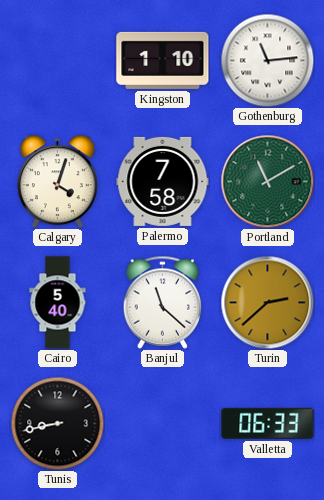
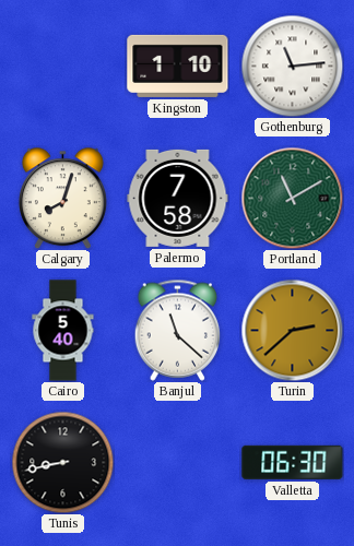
Calgary: 4:03 -> 8:03
Valletta: 06:33 -> 06:30
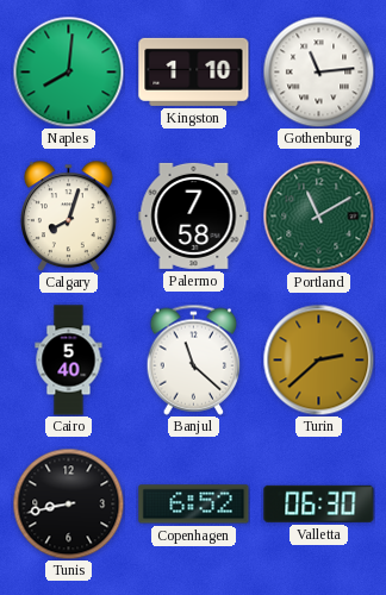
Naples: none -> 8:01
Copenhagen: none -> 6:52
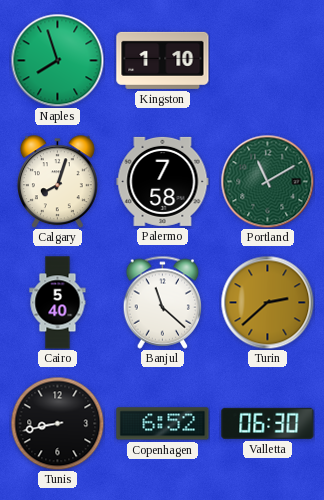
Naples: 8:01 -> 7:57
Gothenburg: 11:14 -> none
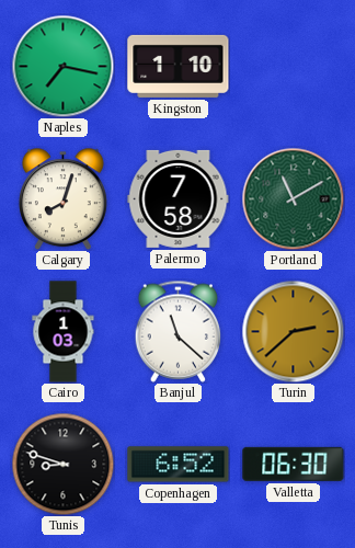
Naples: 7:57 -> 7:17
Cairo: 5:40 -> 1:03
Tunis: 8:43 -> 8:48
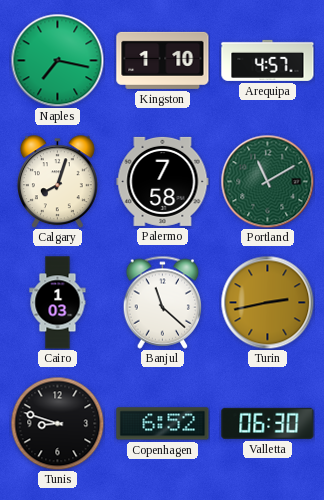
Arequipa: none -> 4:57
Turin: 2:38 -> 2:43
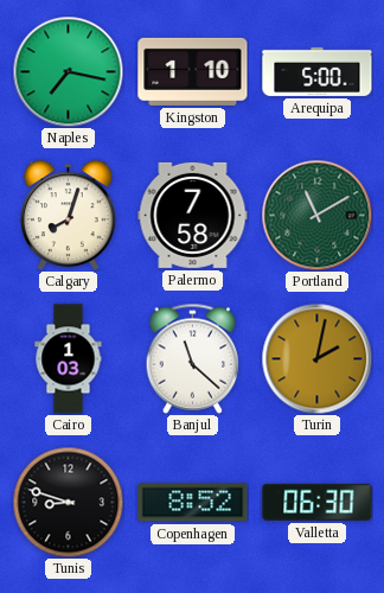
Arequipa: 4:57 -> 5:00
Turin: 2:43 -> 2:02
Copenhagen: 6:52 -> 8:52
